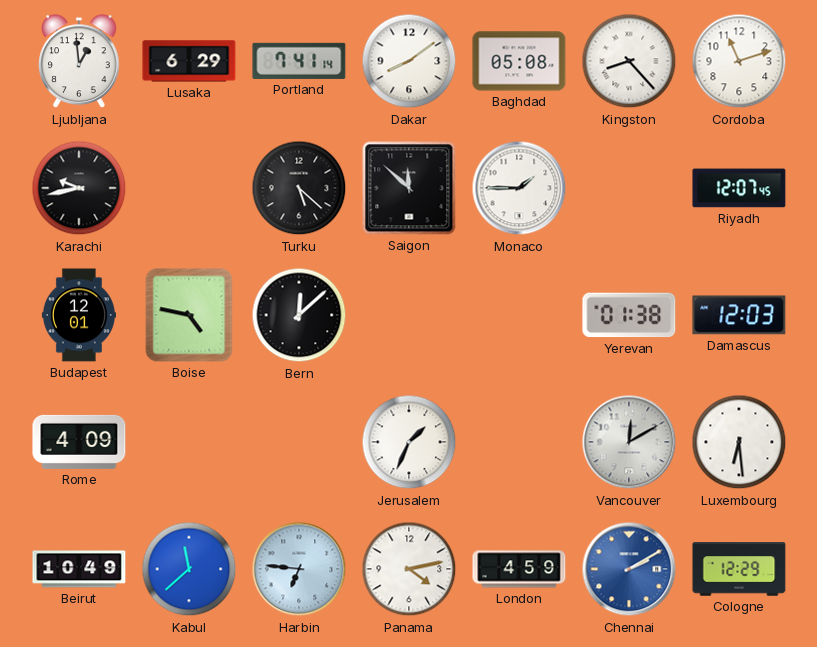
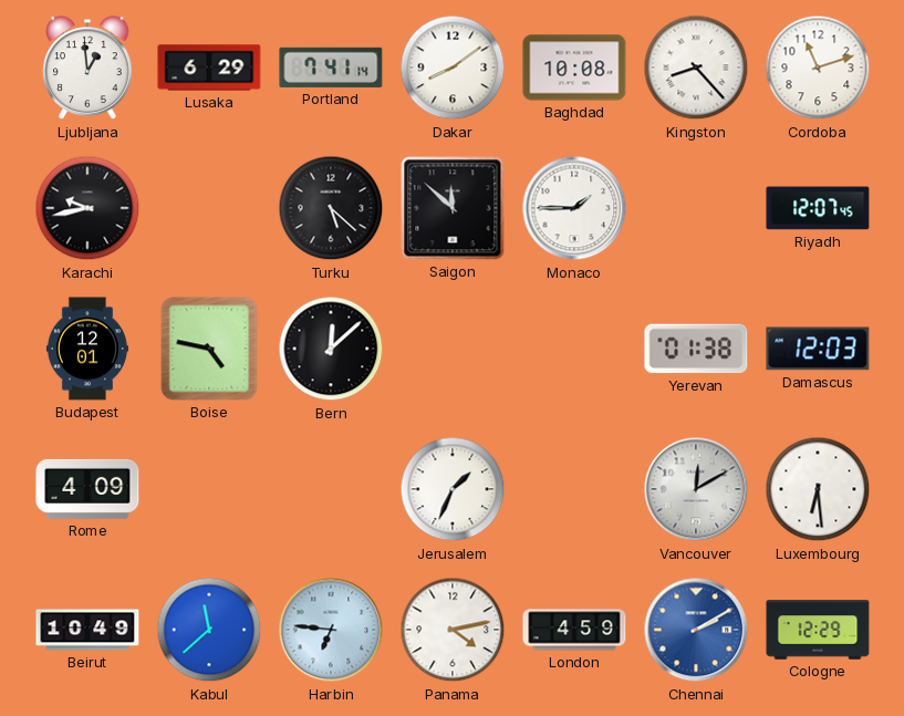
Baghdad: 05:08 -> 10:08
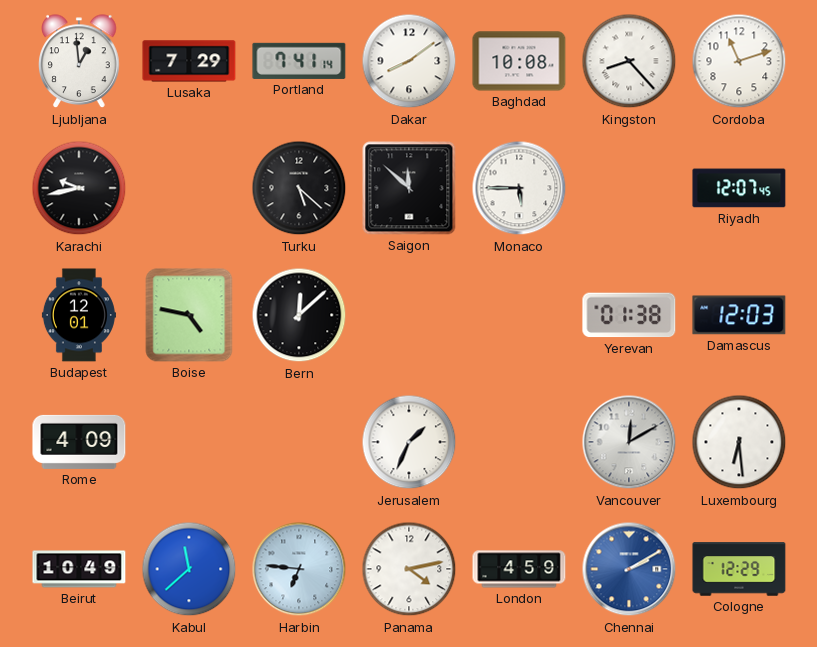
Lusaka: 6:29 -> 7:29
Monaco: 1:45 -> 5:45
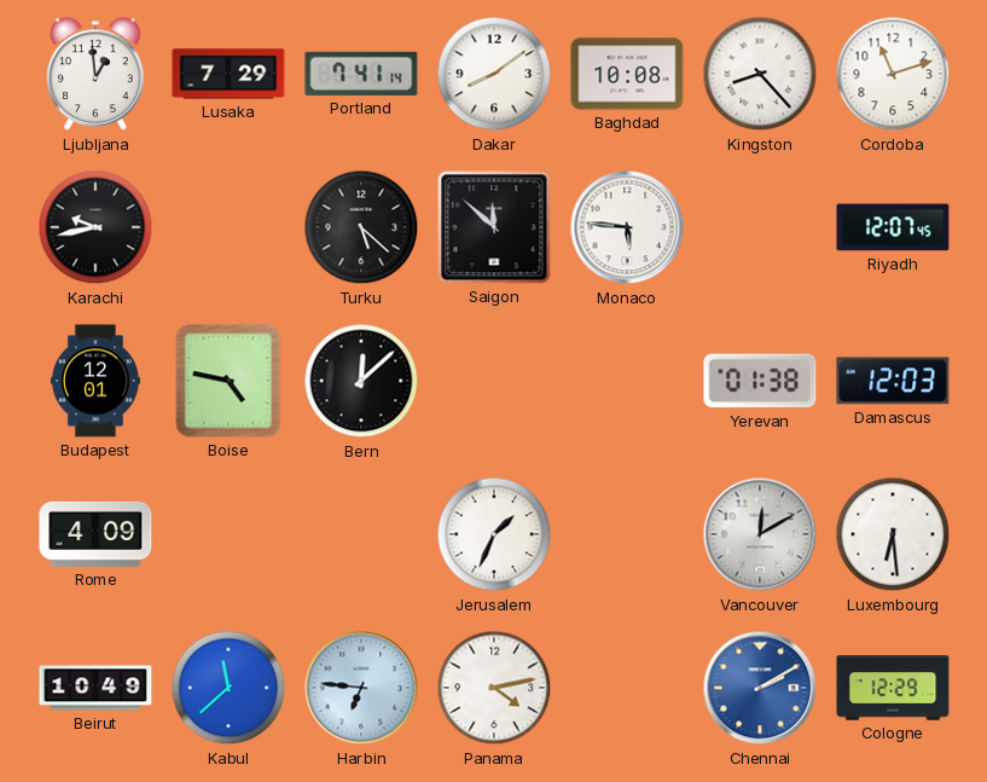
Monaco: 5:45 -> 5:46
London: 4:59 -> none
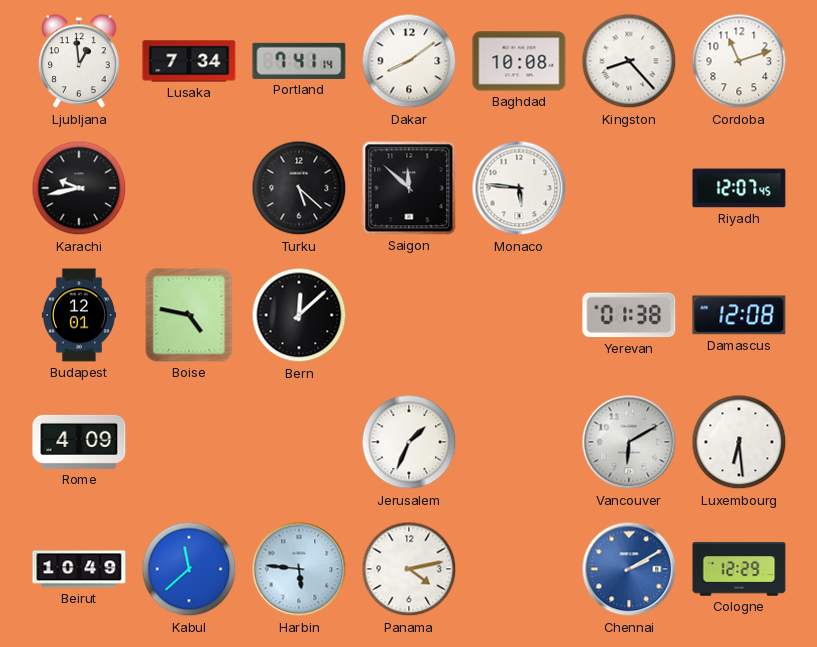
Lusaka: 7:29 -> 7:34
Damascus: 12:03 -> 12:08
Vancouver: 12:10 -> 6:10
Harbin: 6:46 -> 5:46
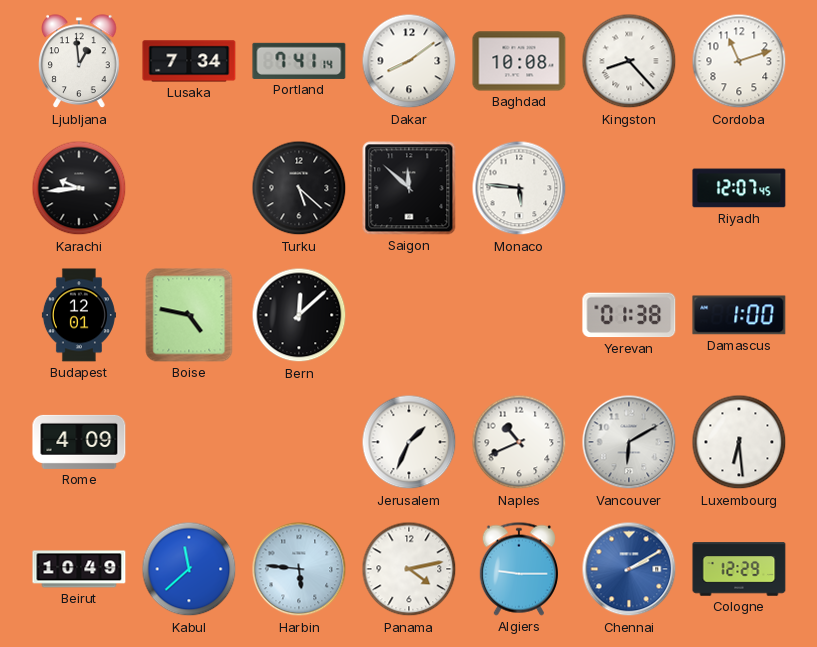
Karachi: 9:43 -> 9:44
Damascus: 12:08 -> 1:00
Naples: none -> 10:41
Algiers: none -> 9:15
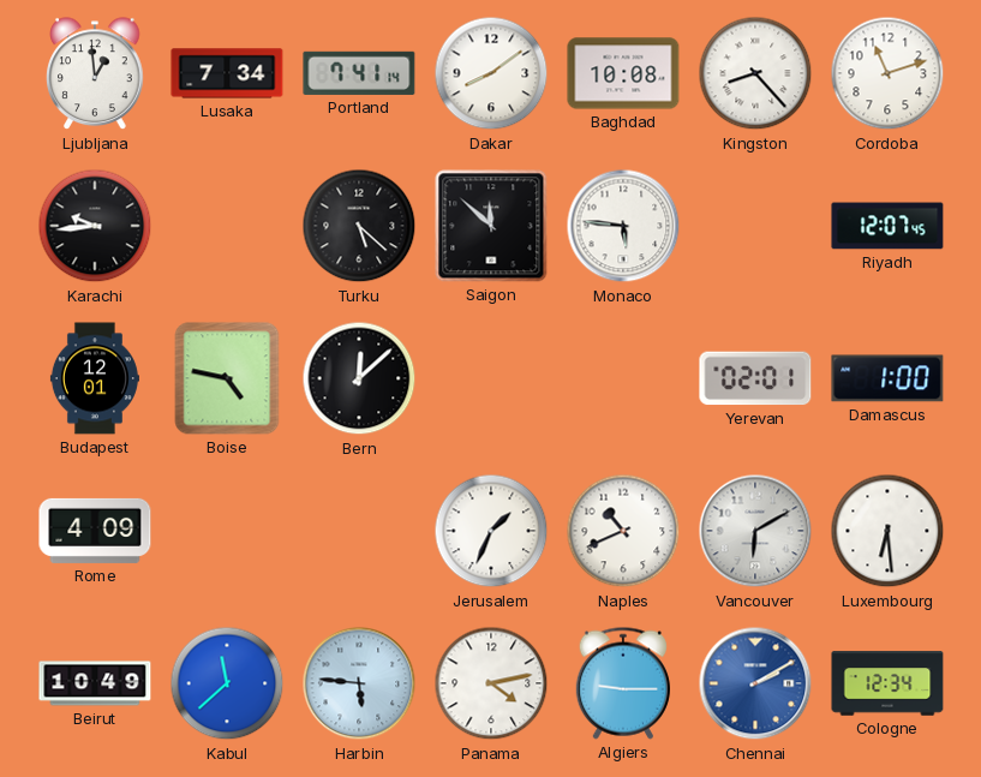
Yerevan: 01:38 -> 02:01
Cologne: 12:29 -> 12:34
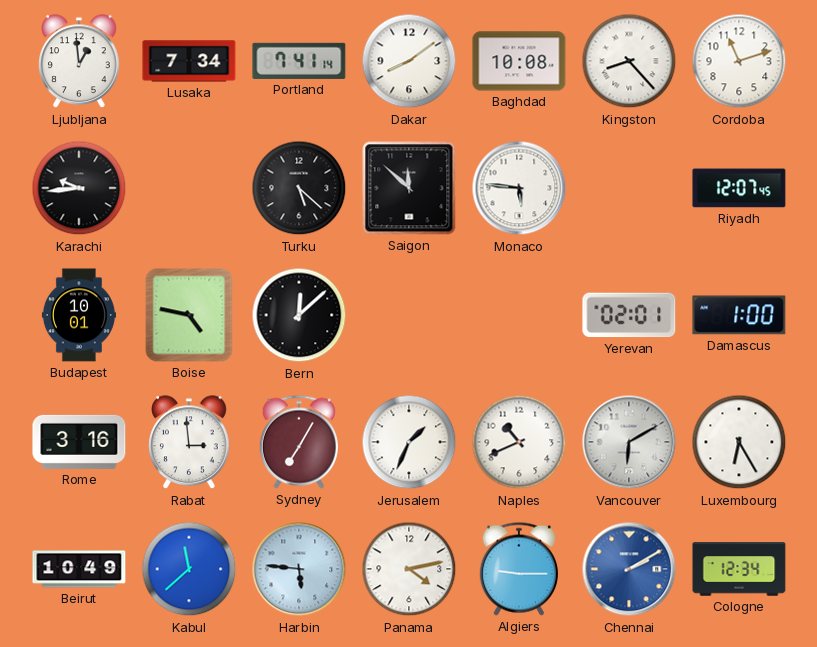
Budapest: 12:01 -> 10:01
Rome: 4:09 -> 3:16
Rabat: none -> 2:59
Sydney: none -> 7:05
Luxembourg: 6:29 -> 6:25
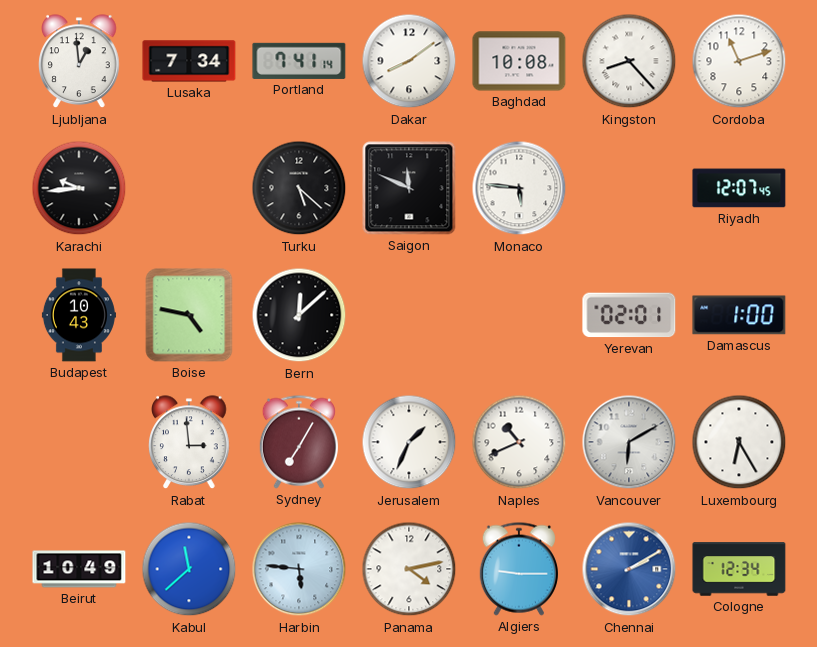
Saigon: 11:52 -> 11:49
Budapest: 10:01 -> 10:43
Rome: 3:16 -> none
